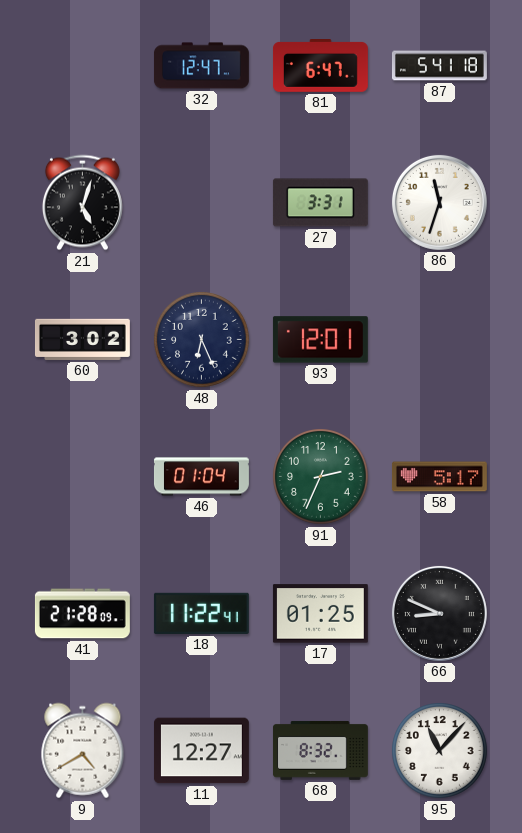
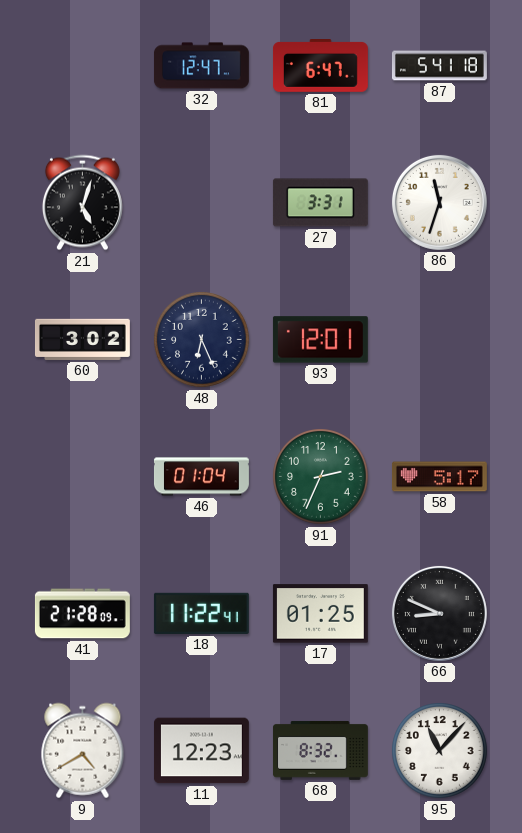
11: 12:27 -> 12:23
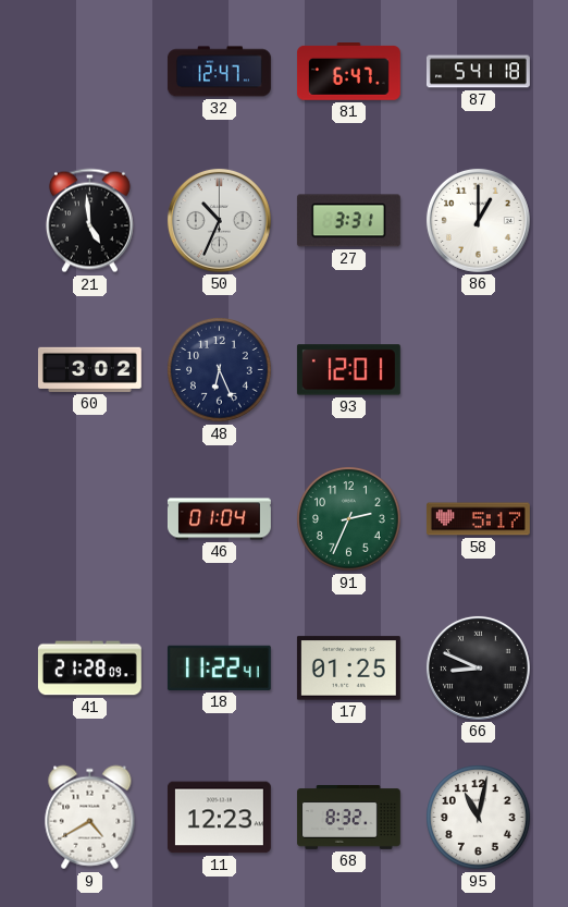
21: 5:03 -> 4:59
50: none -> 10:34
86: 11:33 -> 1:00
95: 11:07 -> 11:02
